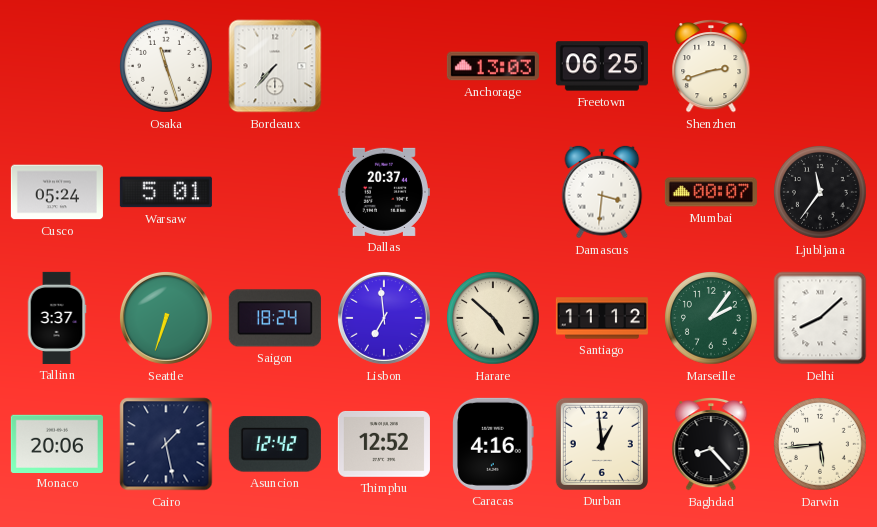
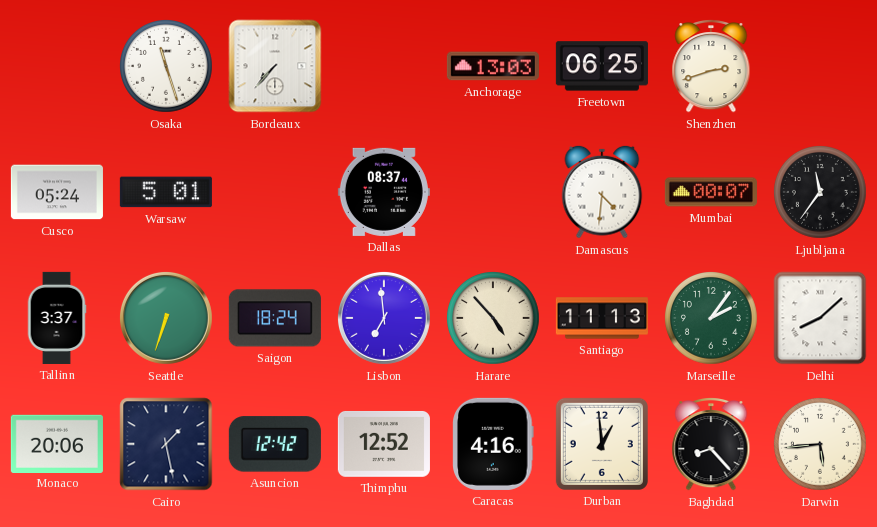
Dallas: 20:37 -> 08:37
Damascus: 3:31 -> 4:31
Harare: 4:52 -> 4:53
Santiago: 11:12 -> 11:13
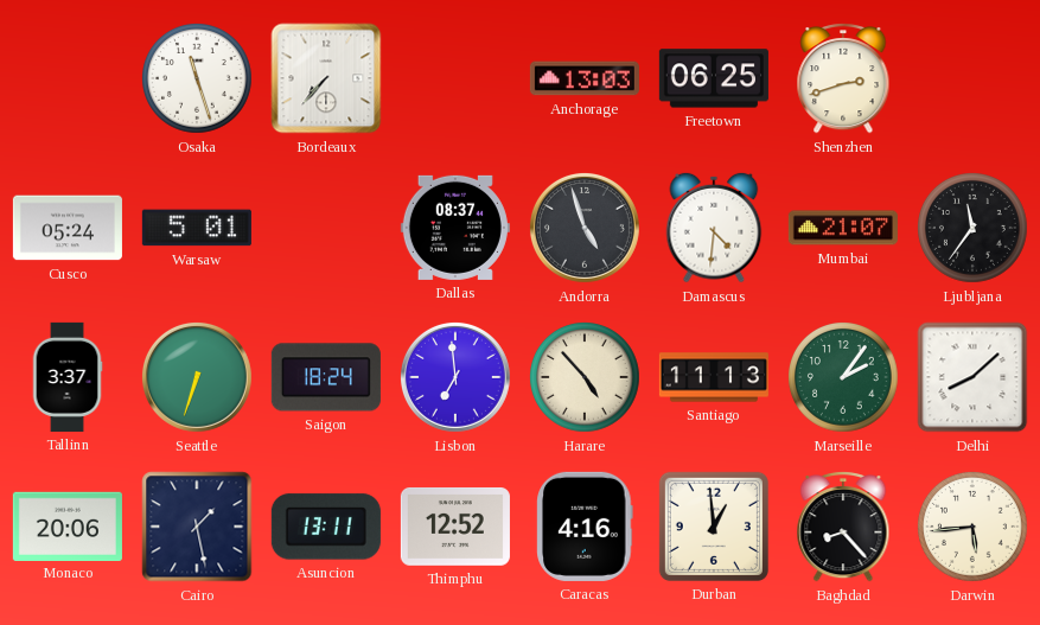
Andorra: none -> 4:57
Mumbai: 00:07 -> 21:07
Asuncion: 12:42 -> 13:11
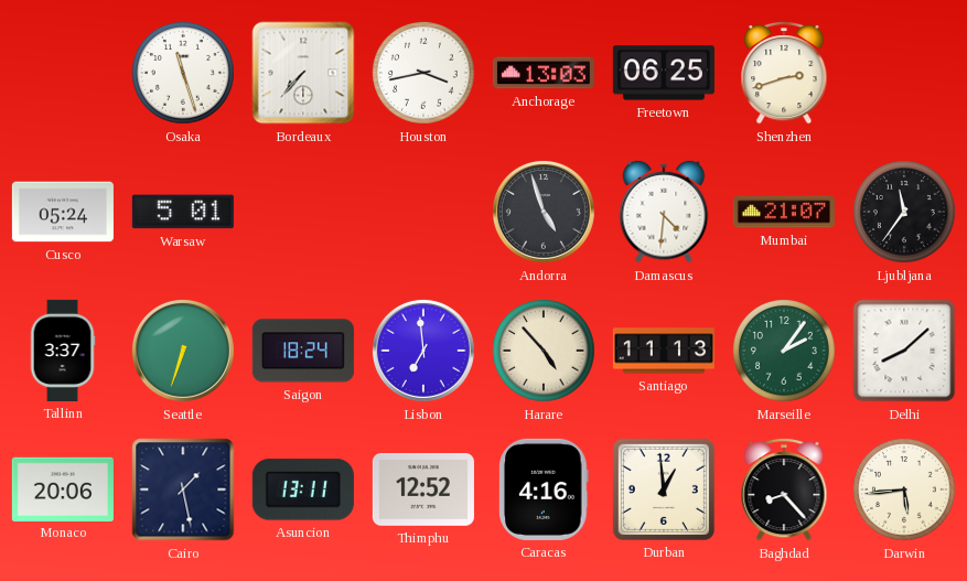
Houston: none -> 3:43
Dallas: 08:37 -> none
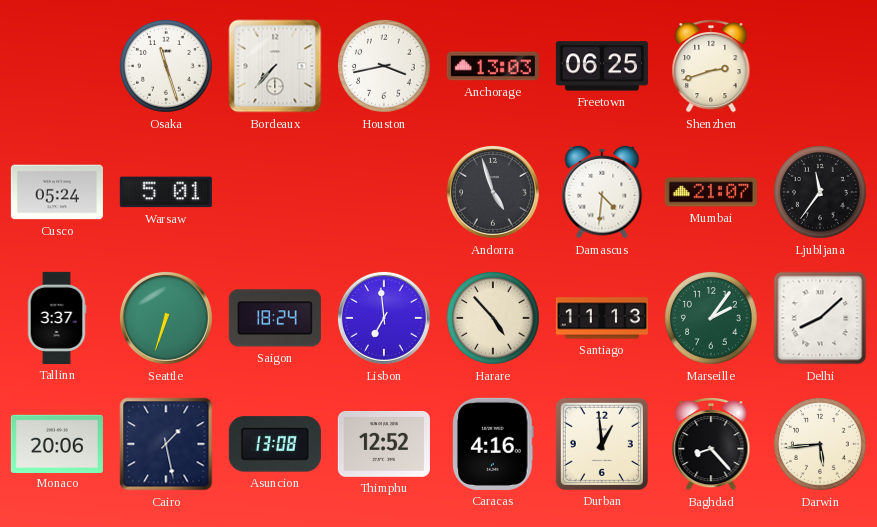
Asuncion: 13:11 -> 13:08
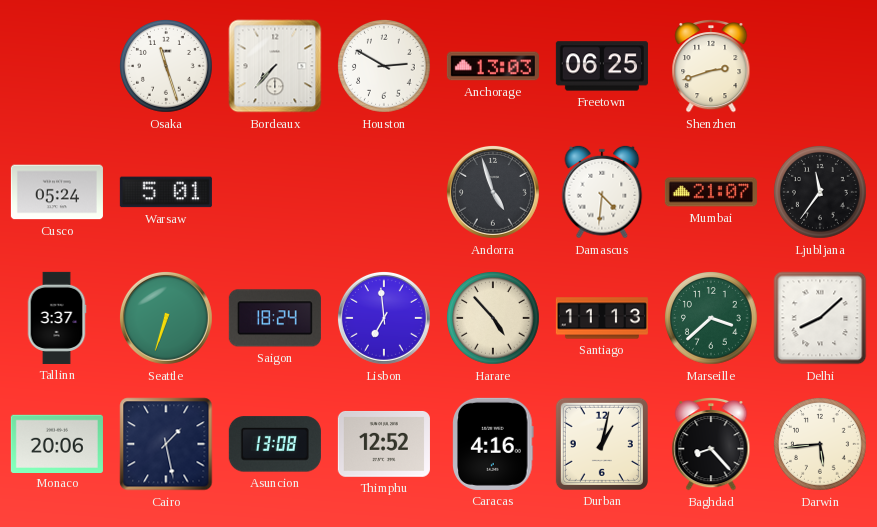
Houston: 3:43 -> 2:50
Marseille: 2:06 -> 3:38
Durban: 12:59 -> 1:02
